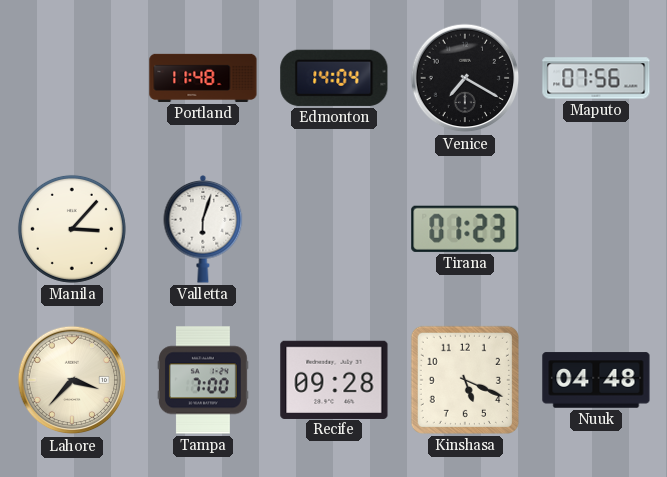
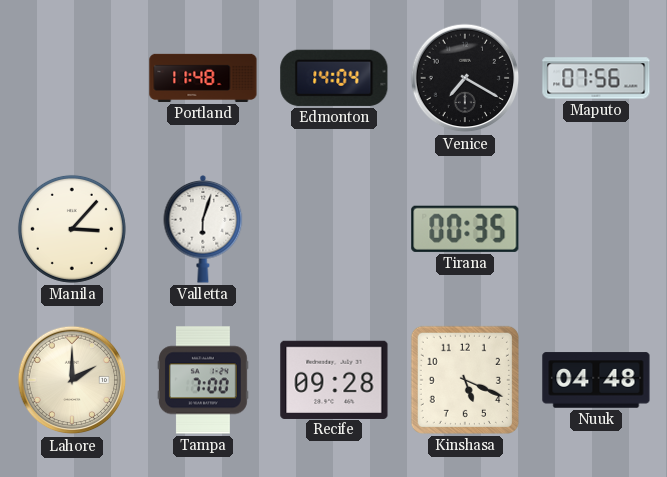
Tirana: 01:23 -> 00:35
Lahore: 3:37 -> 2:00
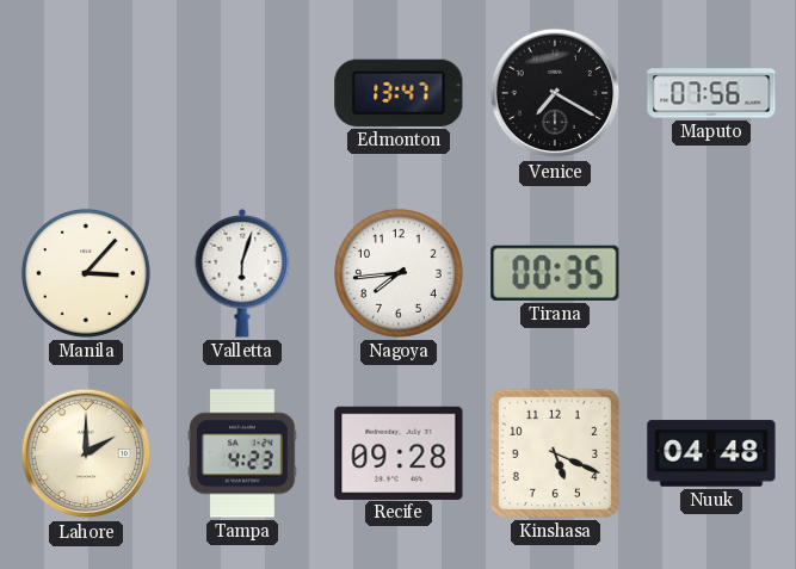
Portland: 11:48 -> none
Edmonton: 14:04 -> 13:47
Nagoya: none -> 7:44
Tampa: 7:00 -> 4:23
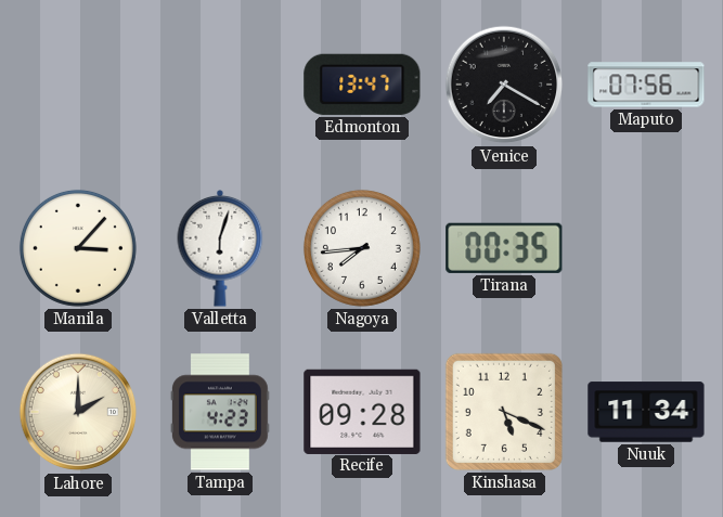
Nuuk: 04:48 -> 11:34
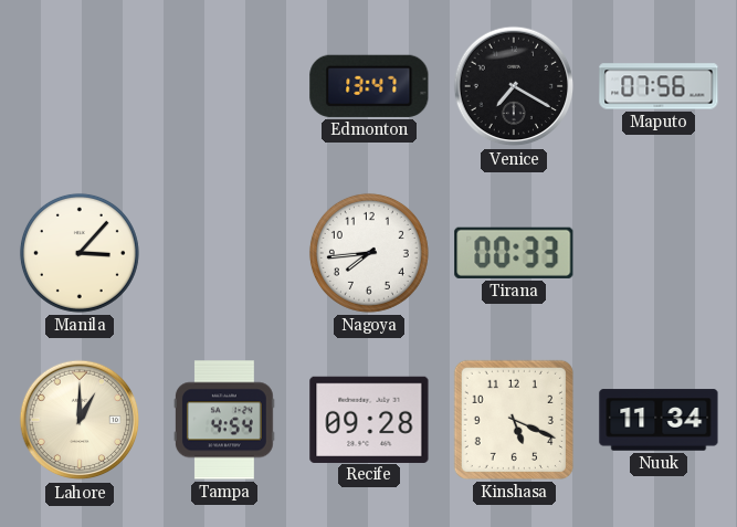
Valletta: 6:03 -> none
Tirana: 00:35 -> 00:33
Lahore: 2:00 -> 1:00
Tampa: 4:23 -> 4:54
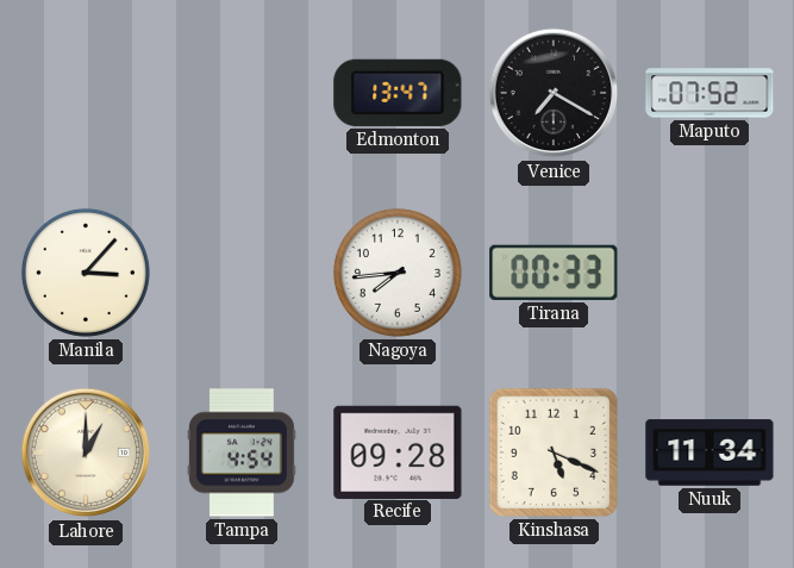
Maputo: 07:56 -> 07:52
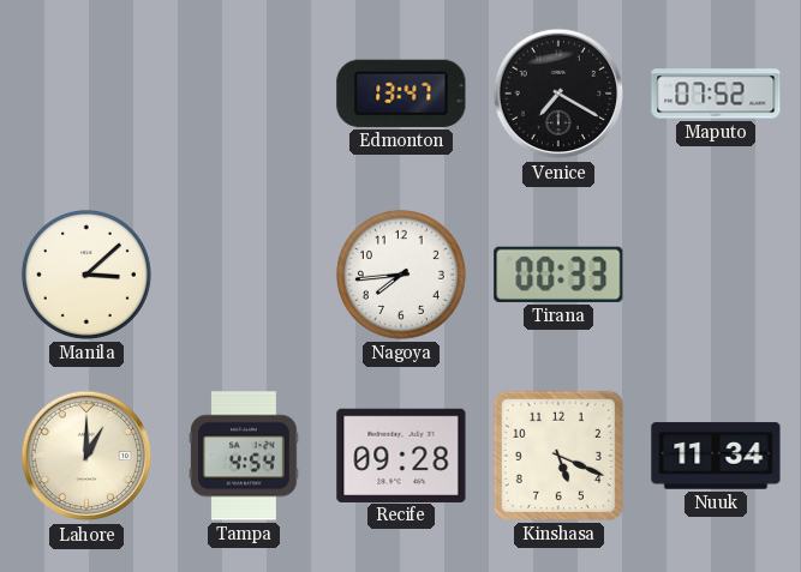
Manila: 3:07 -> 3:08
